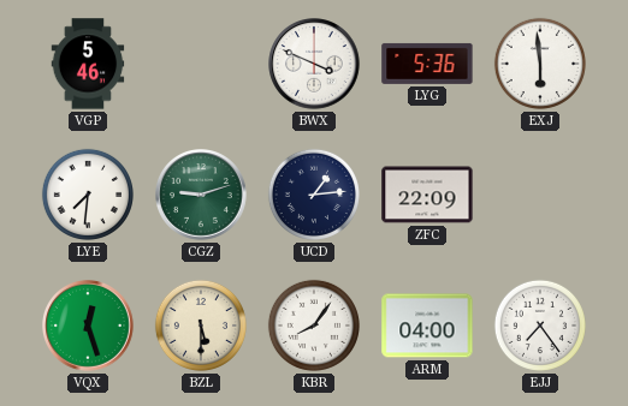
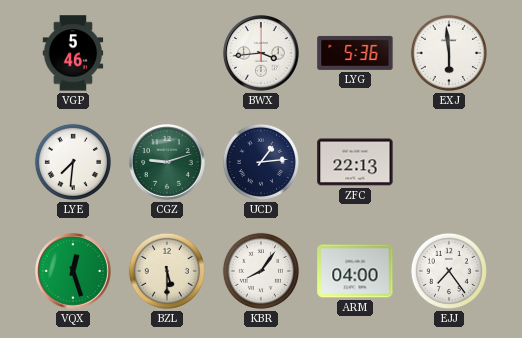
BWX: 3:49 -> 3:44
ZFC: 22:09 -> 22:13
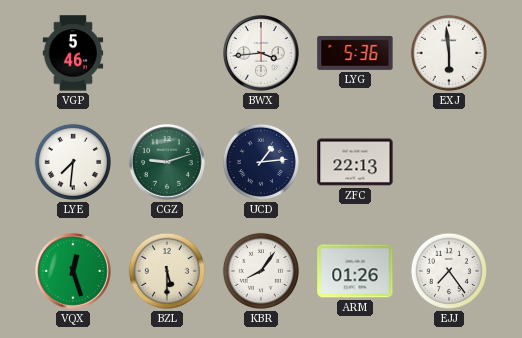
ARM: 04:00 -> 01:26
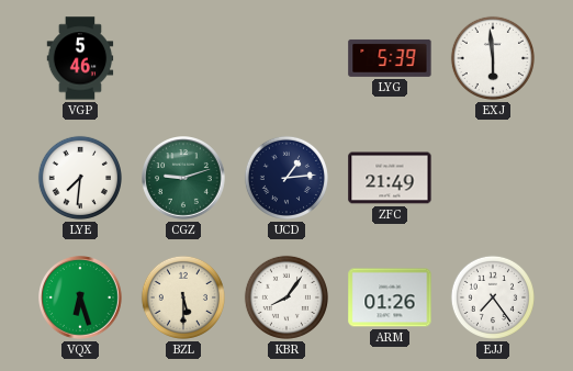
BWX: 3:44 -> none
LYG: 5:36 -> 5:39
ZFC: 22:13 -> 21:49
VQX: 12:27 -> 6:27
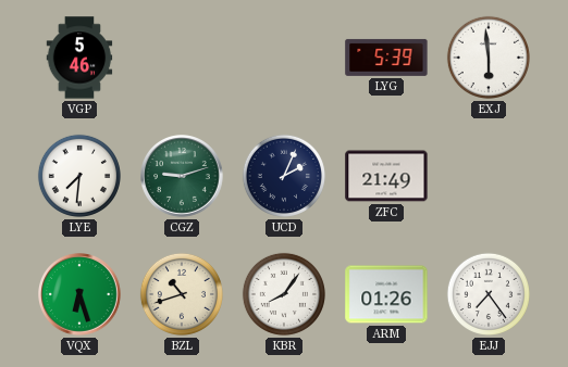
UCD: 1:14 -> 2:04
BZL: 5:30 -> 10:42
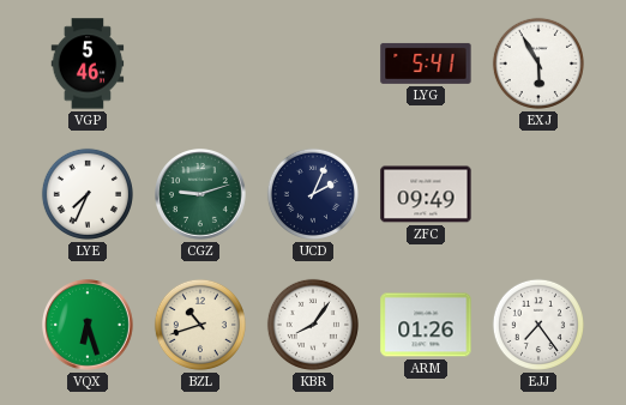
LYG: 5:39 -> 5:41
EXJ: 5:59 -> 5:55
LYE: 7:31 -> 7:34
ZFC: 21:49 -> 09:49
